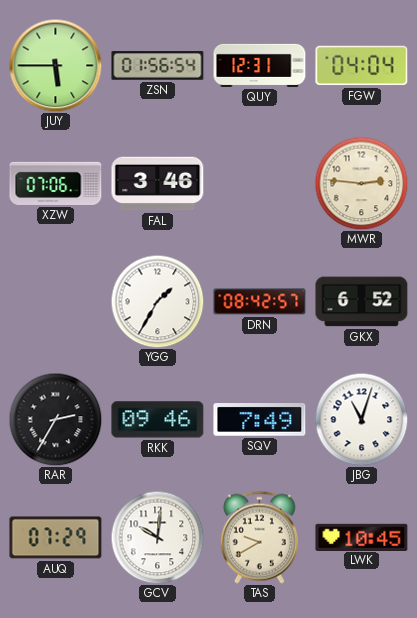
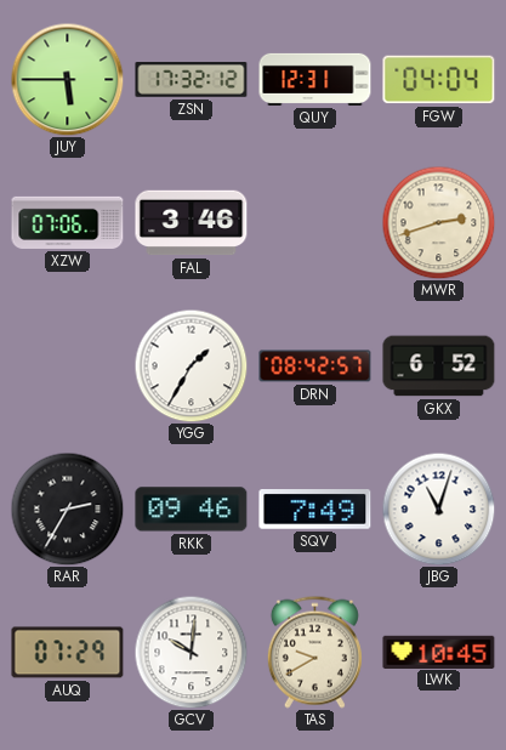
ZSN: 01:56 -> 17:32
MWR: 2:46 -> 2:42
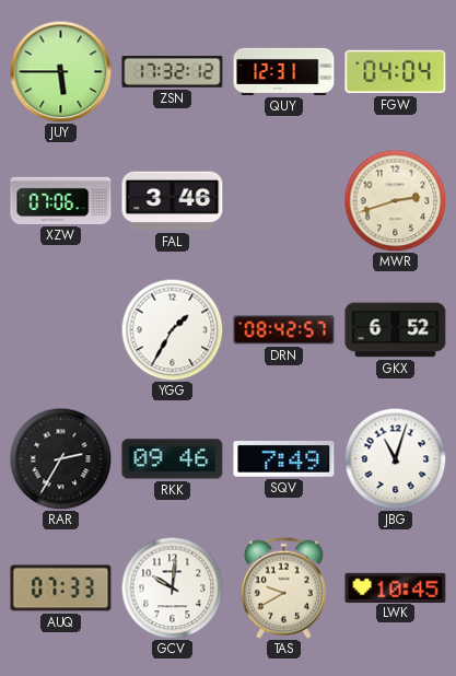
AUQ: 07:29 -> 07:33
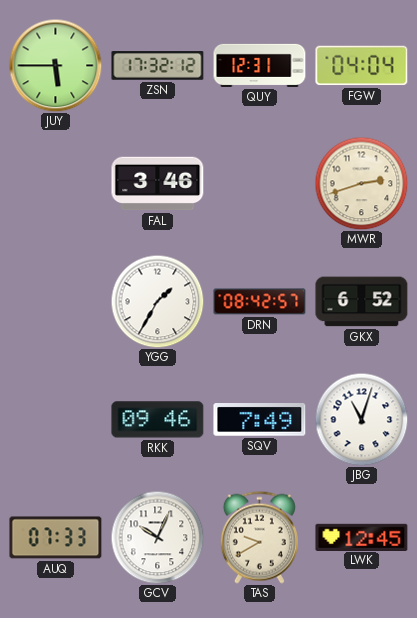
XZW: 07:06 -> none
RAR: 2:35 -> none
GCV: 10:01 -> 10:04
LWK: 10:45 -> 12:45
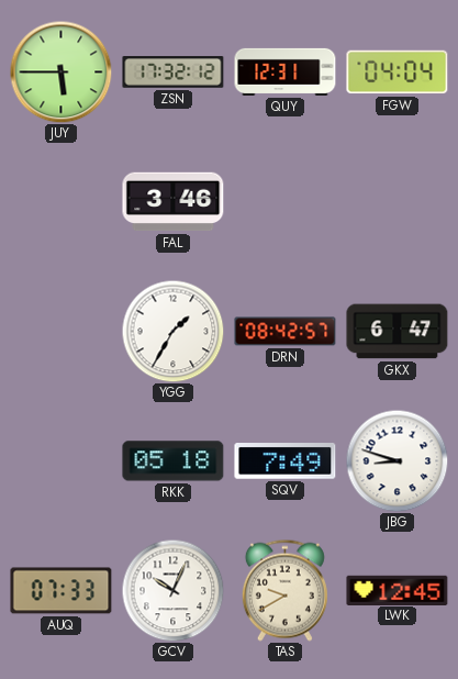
MWR: 2:42 -> none
GKX: 6:52 -> 6:47
RKK: 09:46 -> 05:18
JBG: 11:03 -> 8:48
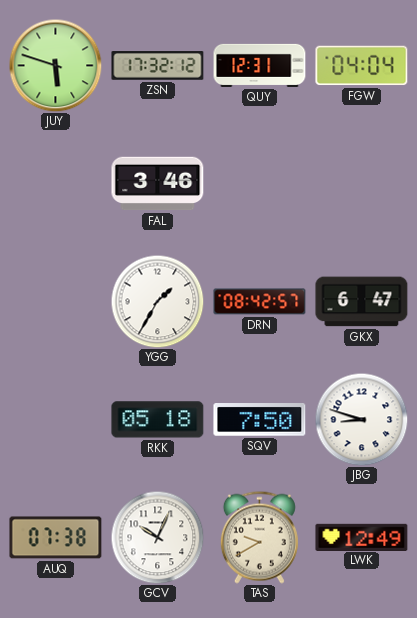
JUY: 5:45 -> 5:48
SQV: 7:49 -> 7:50
AUQ: 07:33 -> 07:38
LWK: 12:45 -> 12:49
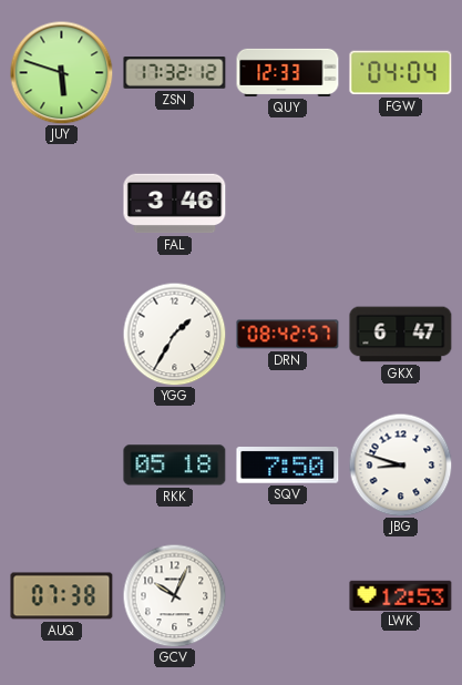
QUY: 12:31 -> 12:33
TAS: 9:40 -> none
LWK: 12:49 -> 12:53
